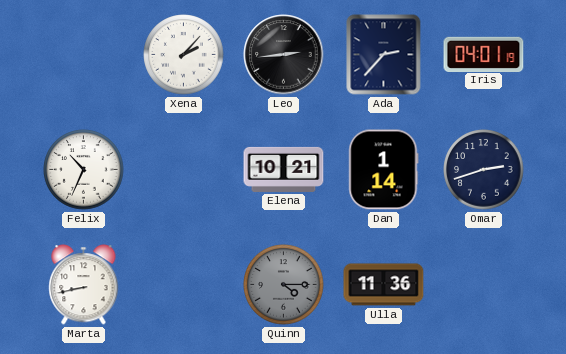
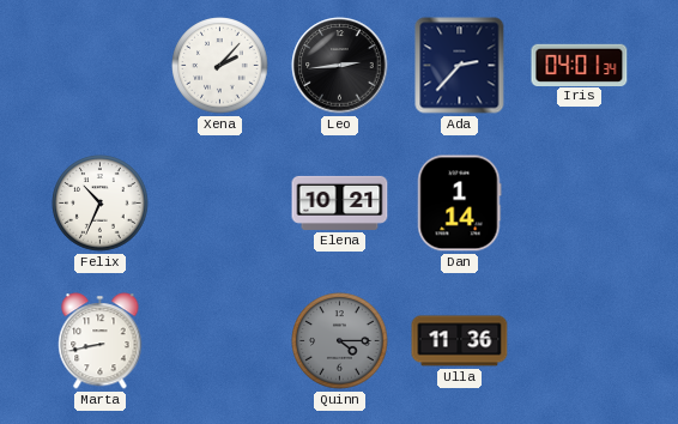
Iris: 04:01:19 -> 04:01:34
Omar: 2:42 -> none
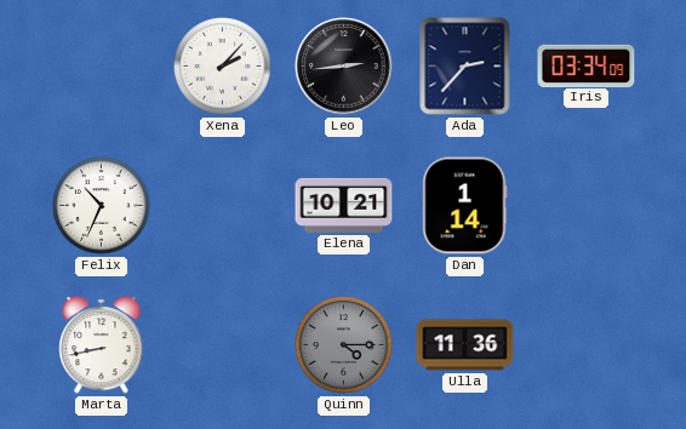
Iris: 04:01 -> 03:34
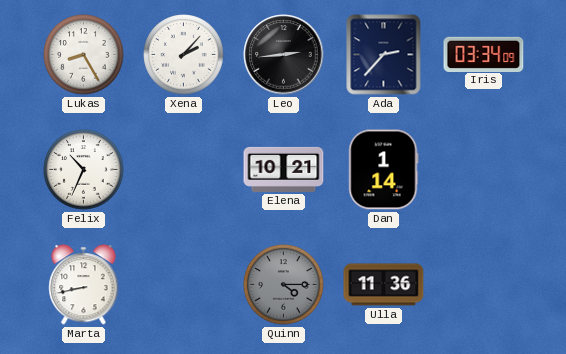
Lukas: none -> 8:25
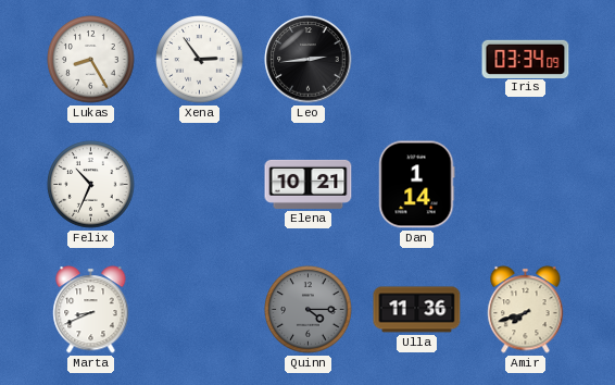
Xena: 2:07 -> 2:54
Ada: 2:37 -> none
Marta: 8:43 -> 8:41
Amir: none -> 7:42
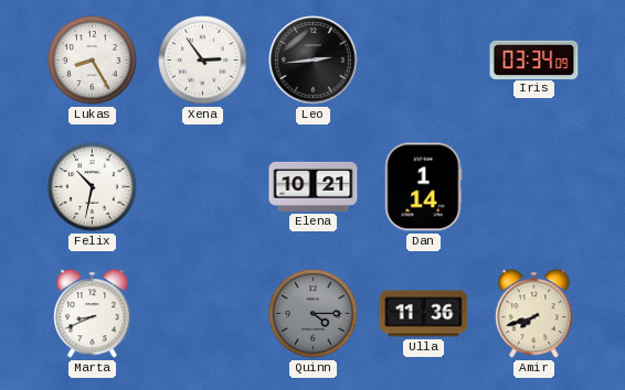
Felix: 10:34 -> 10:32
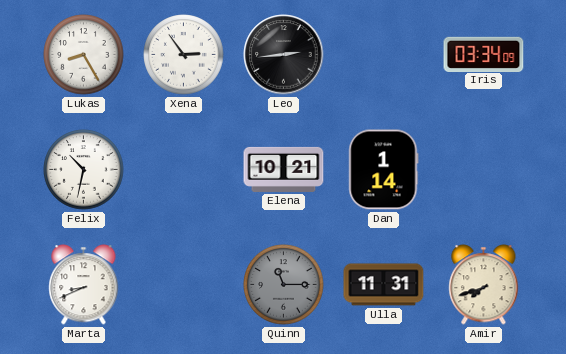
Quinn: 4:15 -> 11:15
Ulla: 11:36 -> 11:31
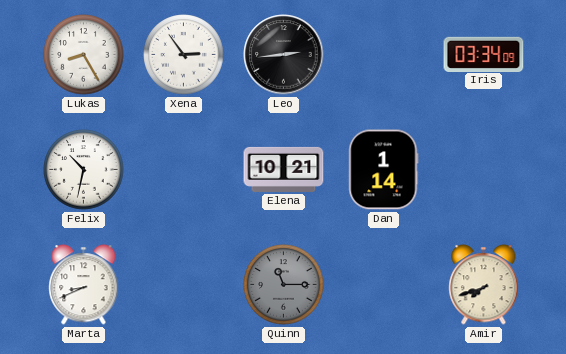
Ulla: 11:31 -> none
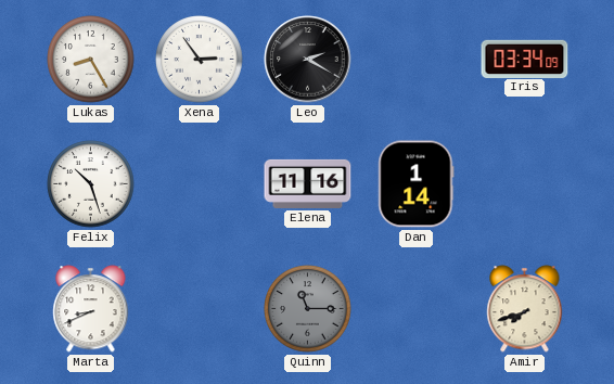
Leo: 2:44 -> 2:20
Felix: 10:32 -> 10:27
Elena: 10:21 -> 11:16
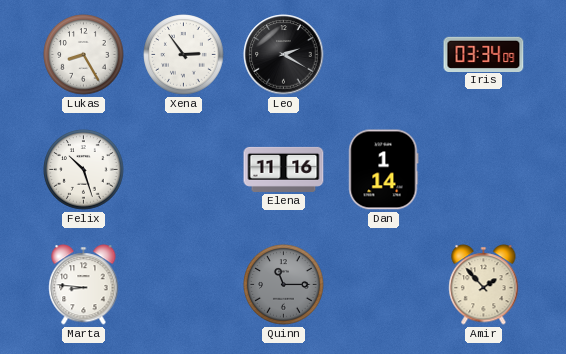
Marta: 8:41 -> 8:46
Amir: 7:42 -> 1:53
